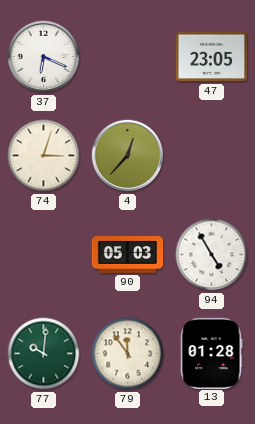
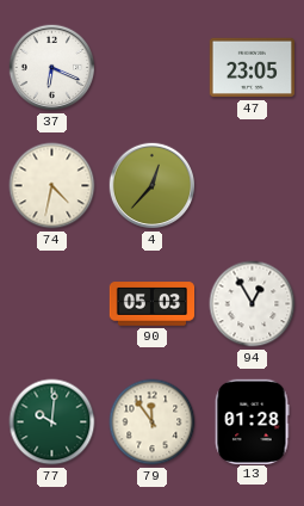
74: 3:03 -> 4:32
94: 4:55 -> 12:55
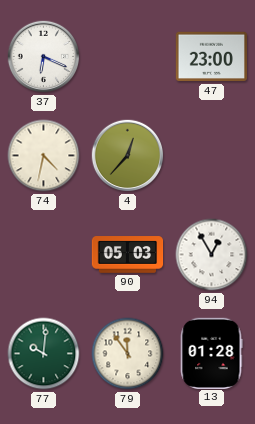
47: 23:05 -> 23:00
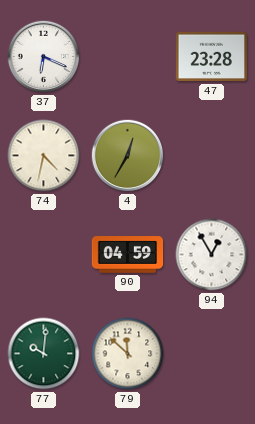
47: 23:00 -> 23:28
4: 12:37 -> 12:35
90: 05:03 -> 04:59
79: 11:54 -> 11:52
13: 01:28 -> none
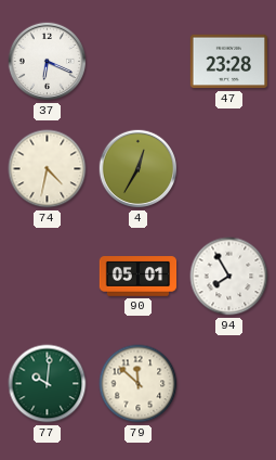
90: 04:59 -> 05:01
94: 12:55 -> 7:55
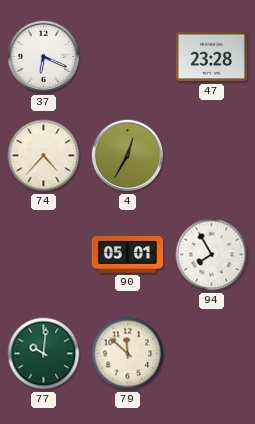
74: 4:32 -> 4:37
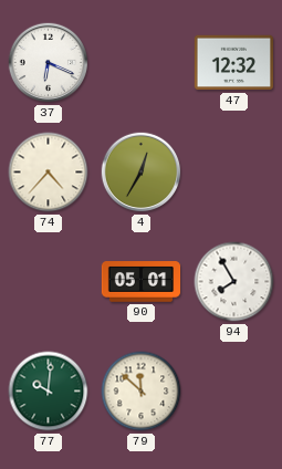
47: 23:28 -> 12:32
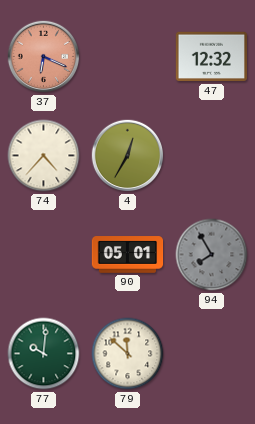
37 dial: white -> salmon
94 dial: white -> grey
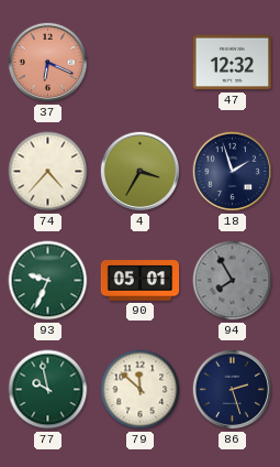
4: 12:35 -> 3:35
18: none -> 1:57
93: none -> 9:34
77: 10:01 -> 9:58
86: none -> 2:27
